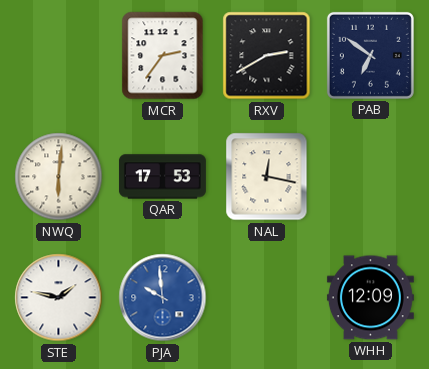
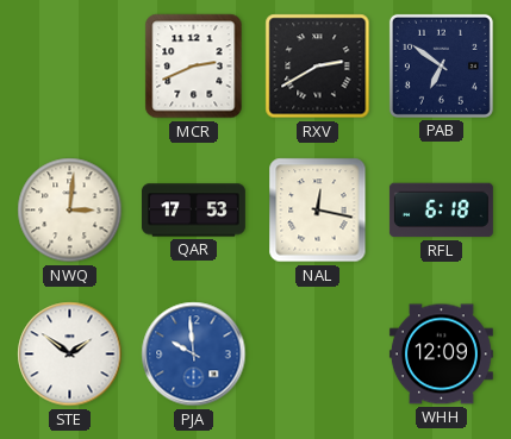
MCR: 2:36 -> 2:41
NWQ: 6:01 -> 3:01
RFL: none -> 6:18
STE: 1:47 -> 1:51
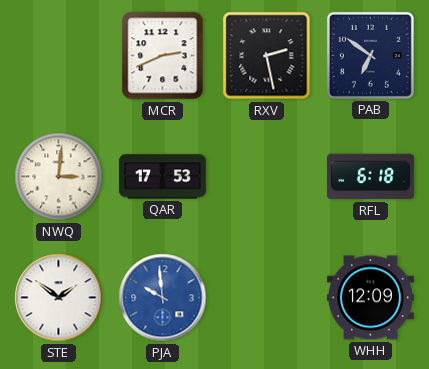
RXV: 2:40 -> 2:28
NAL: 12:17 -> none
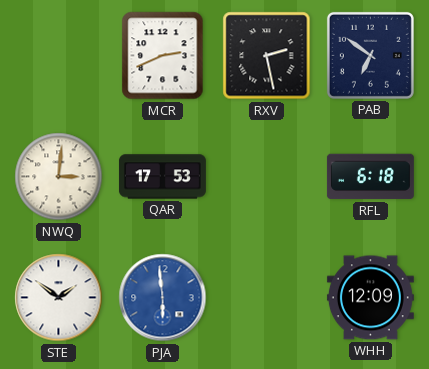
PJA: 9:59 -> 5:59
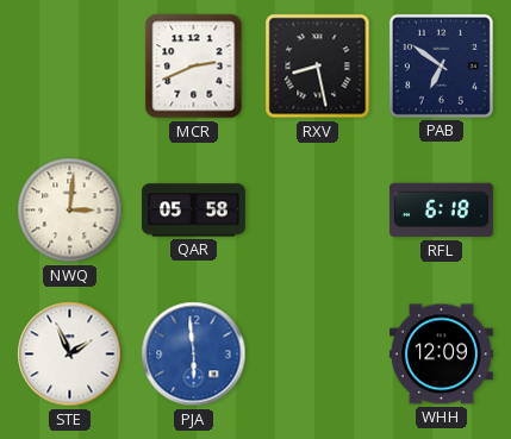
RXV: 2:28 -> 8:28
QAR: 17:53 -> 05:58
STE: 1:51 -> 1:56
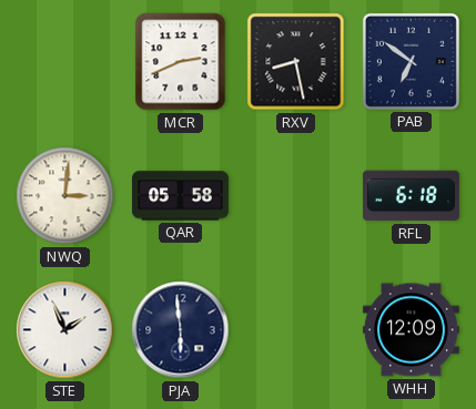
PJA dial: blue -> navy
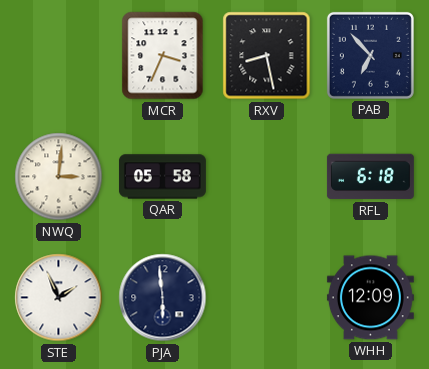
MCR: 2:41 -> 3:34
PAB: 6:51 -> 6:53
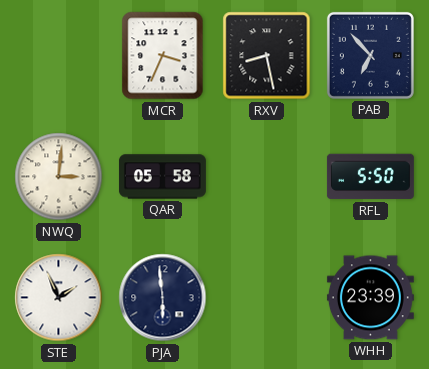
RFL: 6:18 -> 5:50
WHH: 12:09 -> 23:39
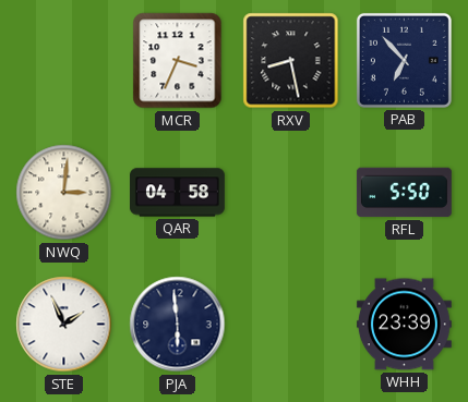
QAR: 05:58 -> 04:58
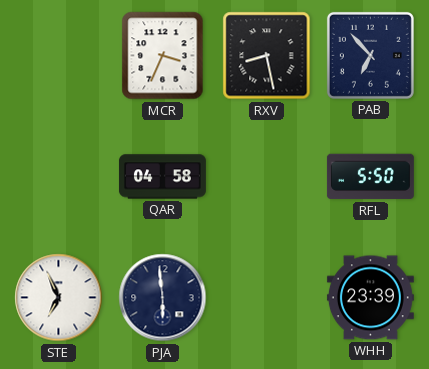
NWQ: 3:01 -> none
STE: 1:56 -> 6:56
